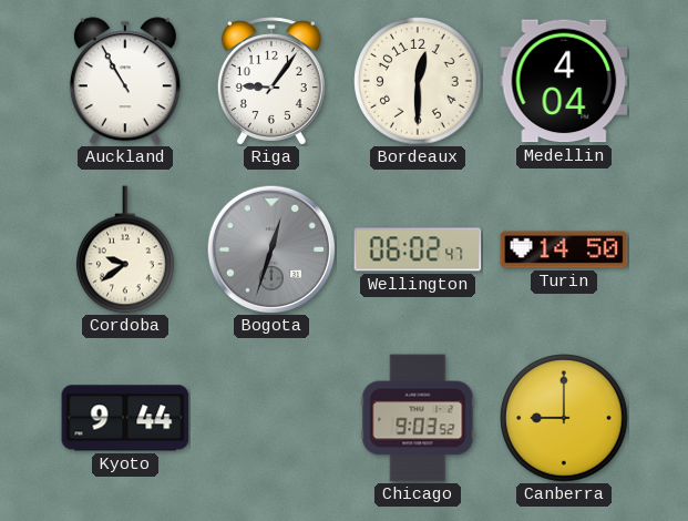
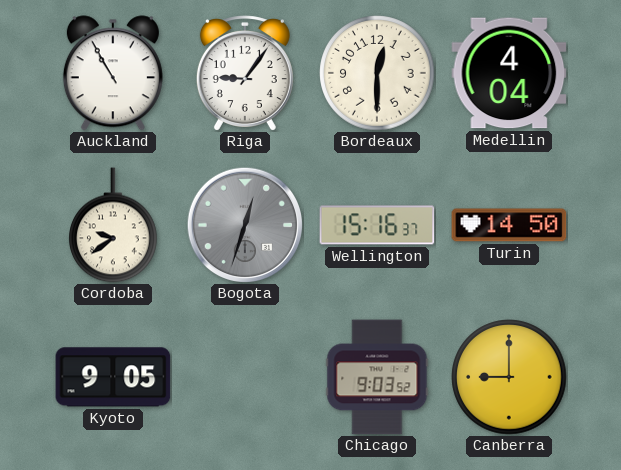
Wellington: 06:02 -> 15:16
Kyoto: 9:44 -> 9:05
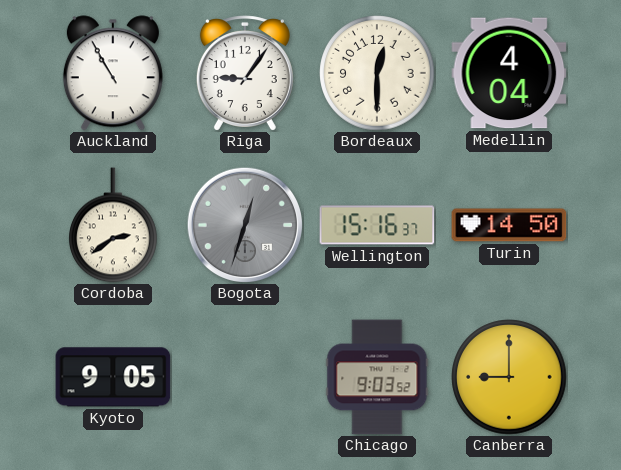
Cordoba: 9:39 -> 2:39
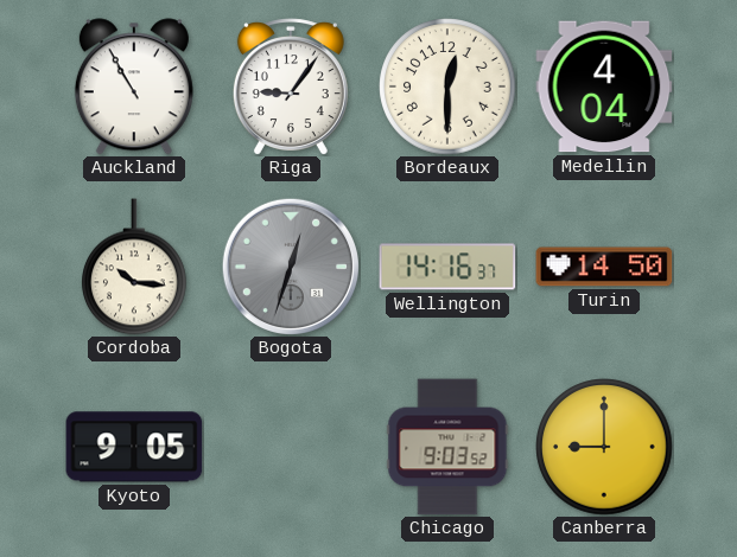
Cordoba: 2:39 -> 10:16
Wellington: 15:16 -> 14:16
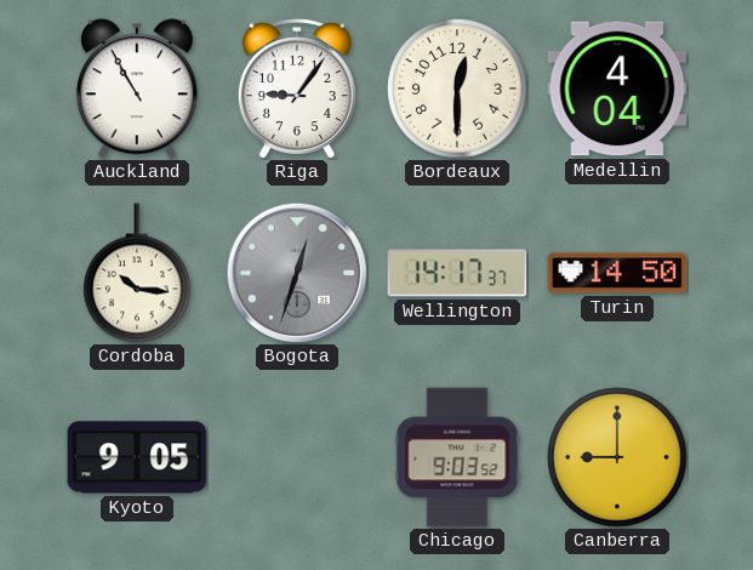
Wellington: 14:16 -> 14:17
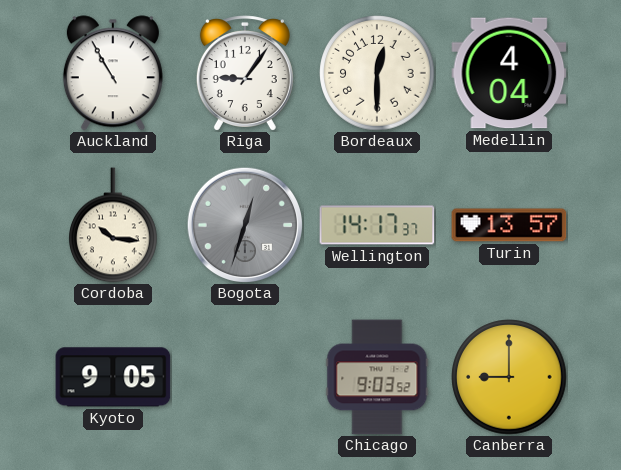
Turin: 14:50 -> 13:57
